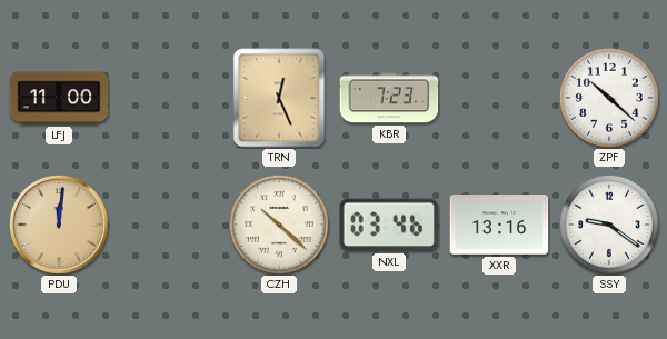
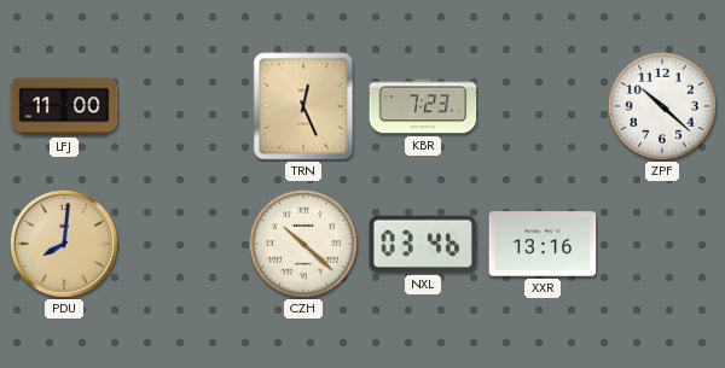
PDU: 12:01 -> 8:01
SSY: 9:21 -> none
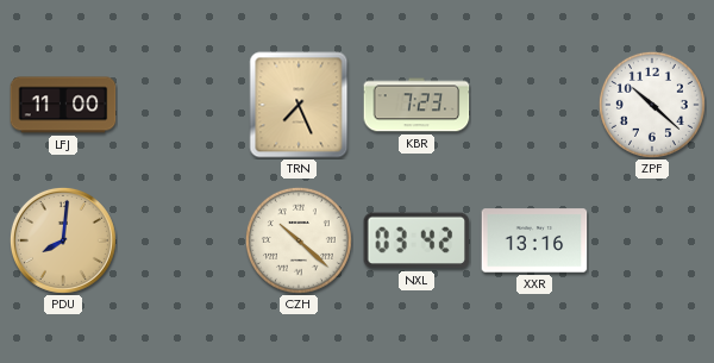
TRN: 12:26 -> 7:26
NXL: 03:46 -> 03:42
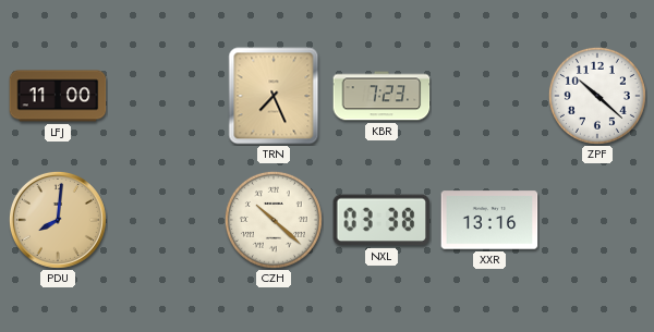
NXL: 03:42 -> 03:38
